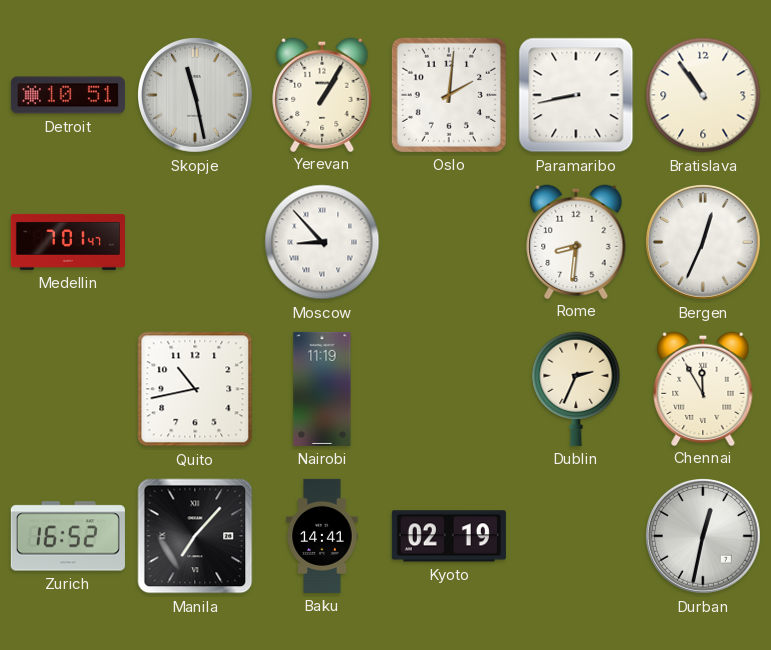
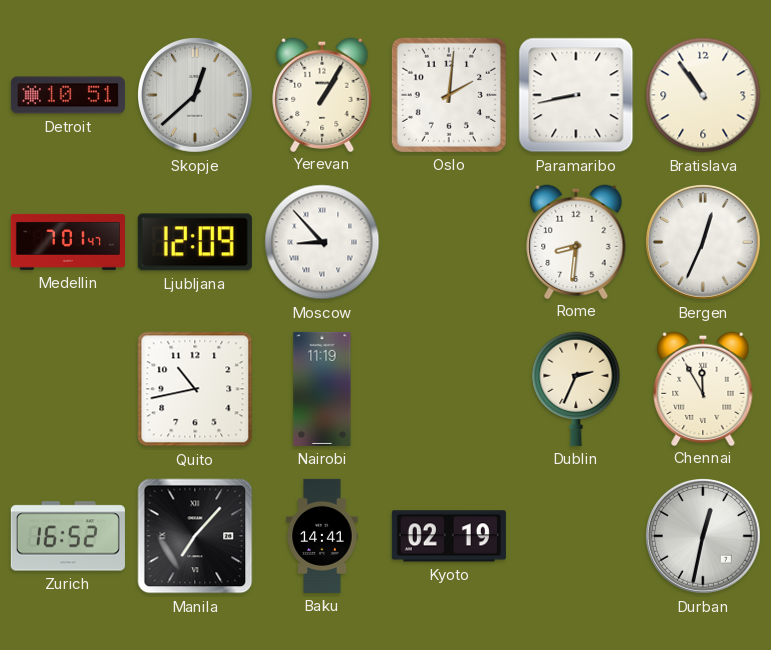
Skopje: 11:28 -> 12:38
Ljubljana: none -> 12:09
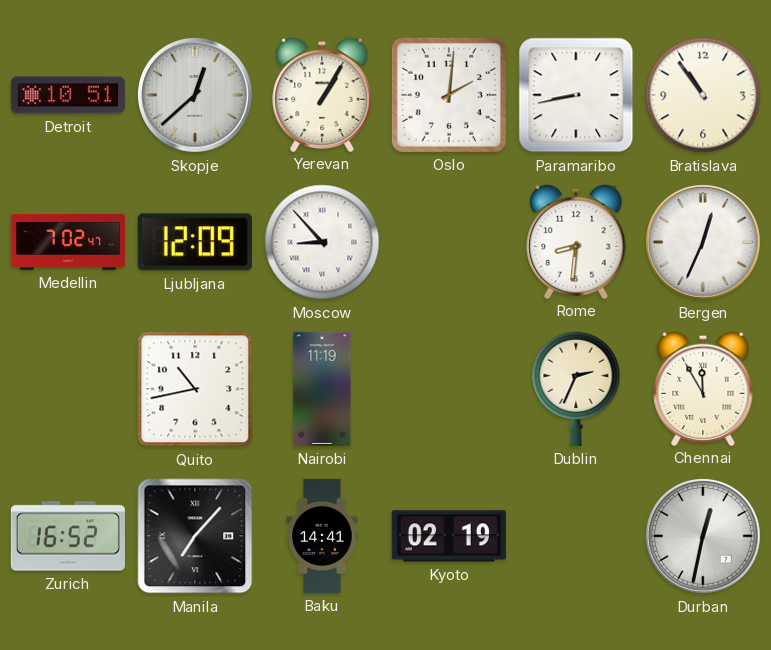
Medellin: 7:01 -> 7:02
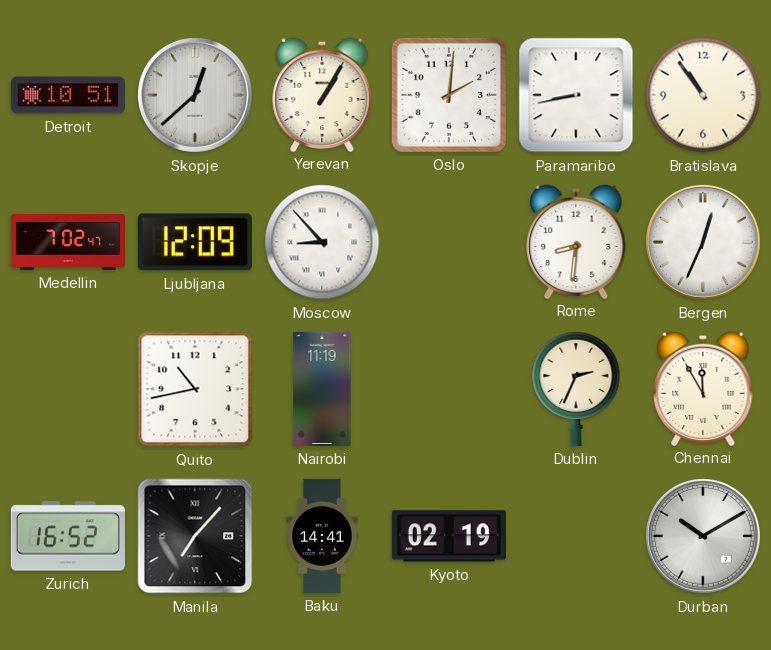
Durban: 12:32 -> 10:10
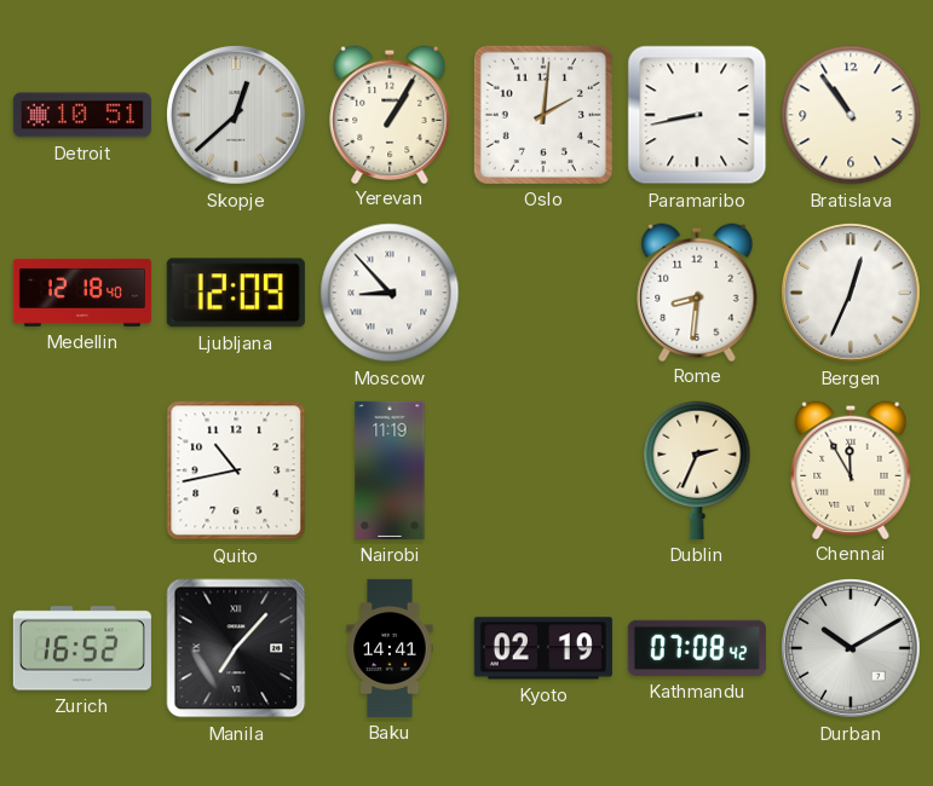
Medellin: 7:02 -> 12:18
Kathmandu: none -> 07:08
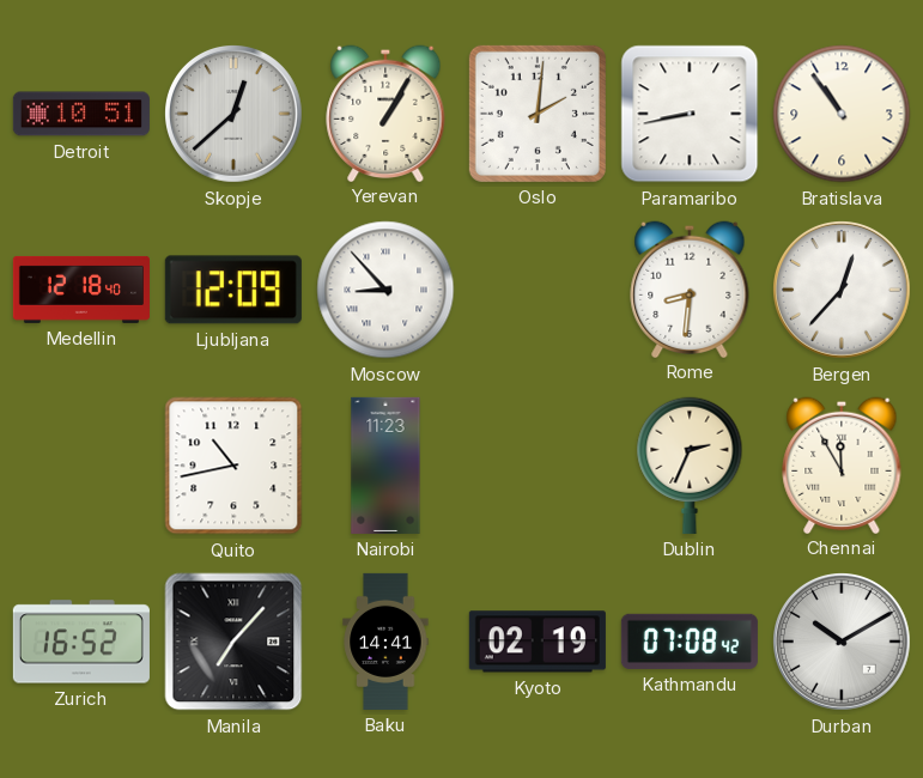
Bergen: 12:34 -> 12:37
Nairobi: 11:19 -> 11:23
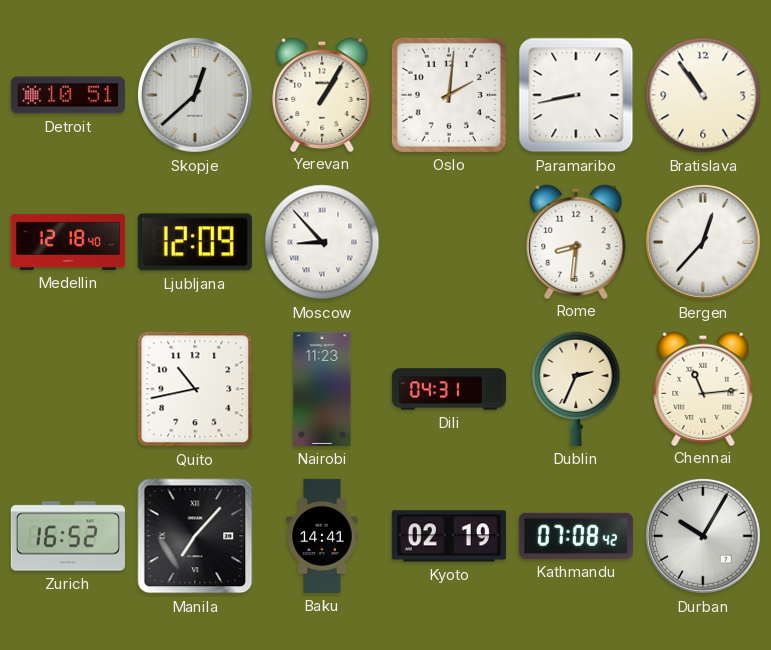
Dili: none -> 04:31
Chennai: 11:55 -> 11:14
Durban: 10:10 -> 10:05
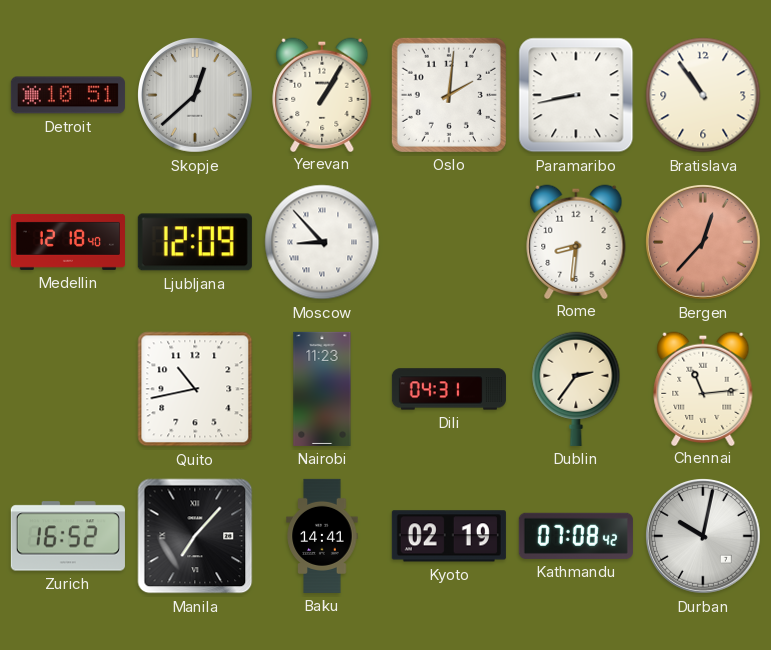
Bergen dial: white -> salmon
Dublin: 2:34 -> 2:36
Durban: 10:05 -> 10:02
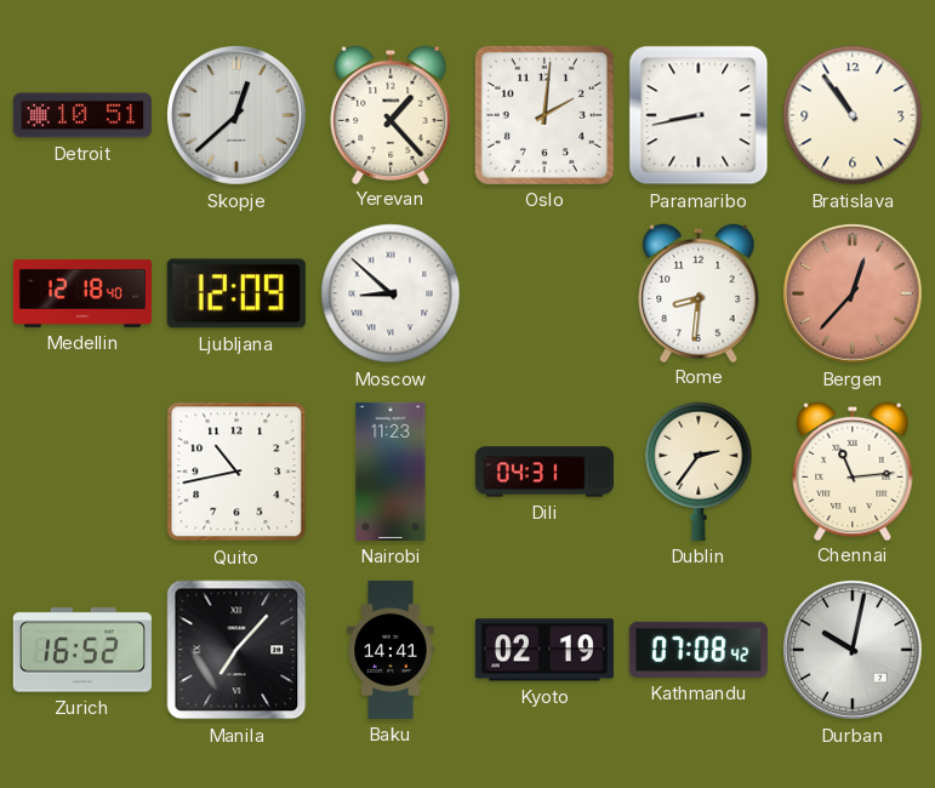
Yerevan: 1:05 -> 1:23
Moscow: 8:53 -> 8:52
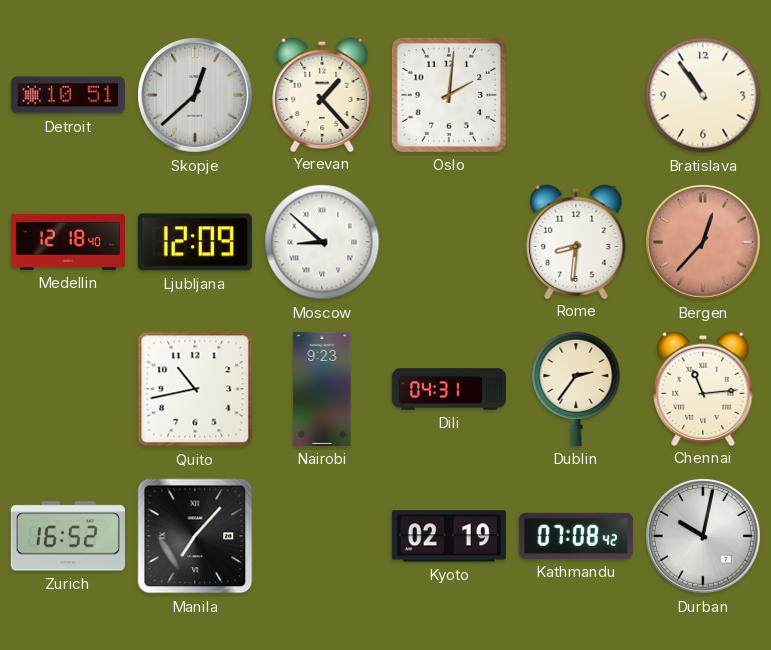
Paramaribo: 8:43 -> none
Nairobi: 11:23 -> 9:23
Baku: 14:41 -> none
